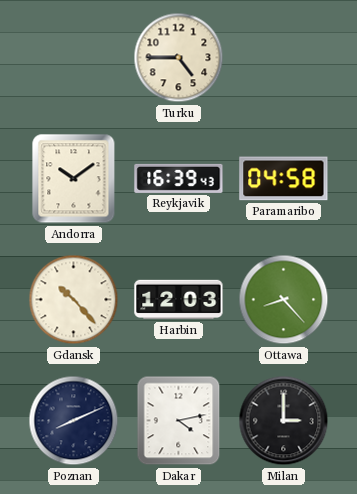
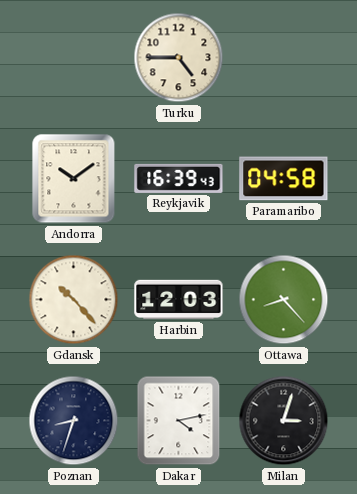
Poznan: 8:11 -> 8:33
Milan: 3:00 -> 3:03
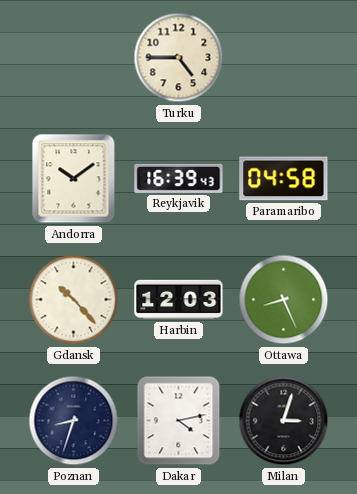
Ottawa: 8:23 -> 8:26
